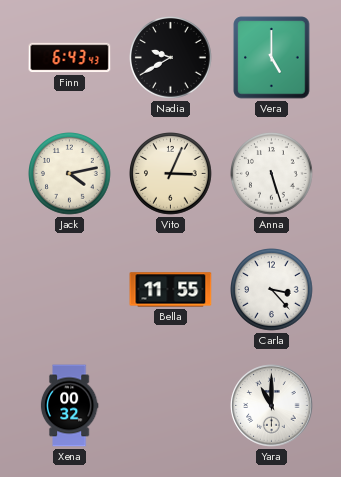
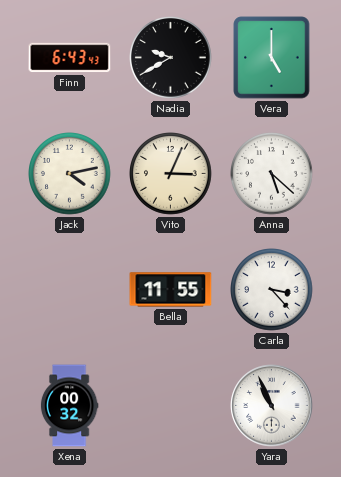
Anna: 5:27 -> 5:22
Yara: 11:00 -> 10:56
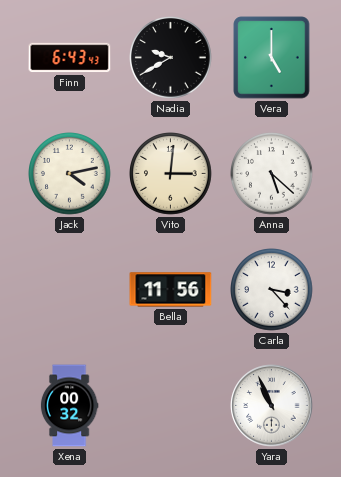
Vito: 3:04 -> 3:01
Bella: 11:55 -> 11:56
